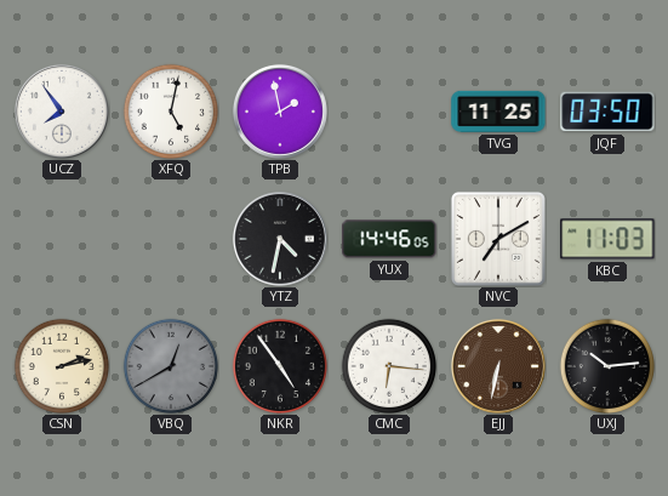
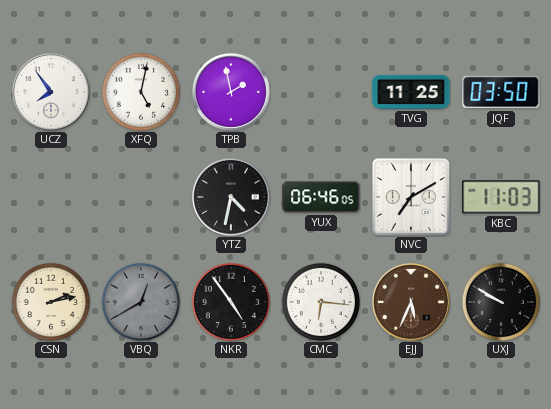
YUX: 14:46 -> 06:46
EJJ: 6:32 -> 5:34
UXJ: 10:14 -> 9:50
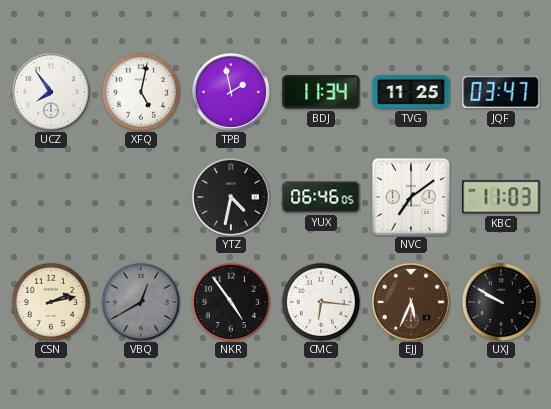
BDJ: none -> 11:34
JQF: 03:50 -> 03:47
NVC: 7:10 -> 7:09
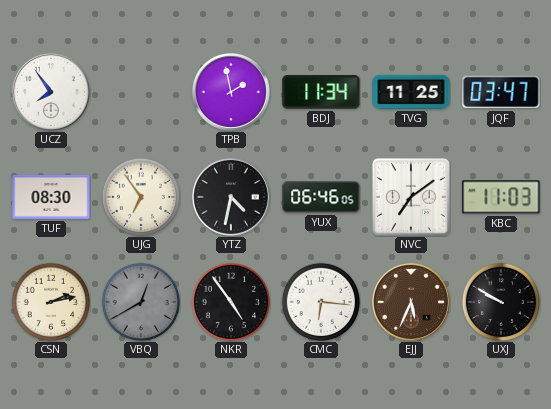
XFQ: 5:02 -> none
TUF: none -> 08:30
UJG: none -> 6:54
